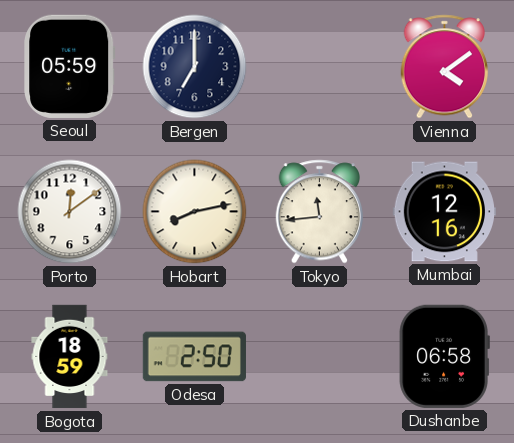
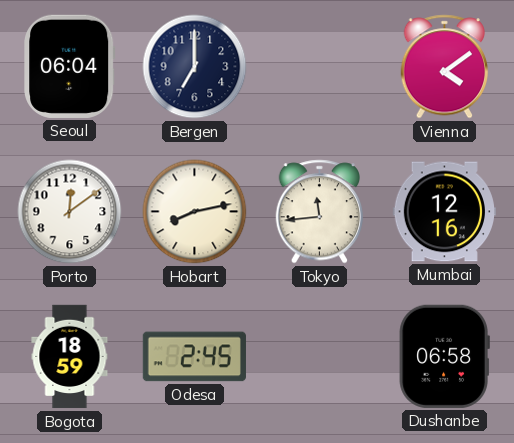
Seoul: 05:59 -> 06:04
Odesa: 2:50 -> 2:45
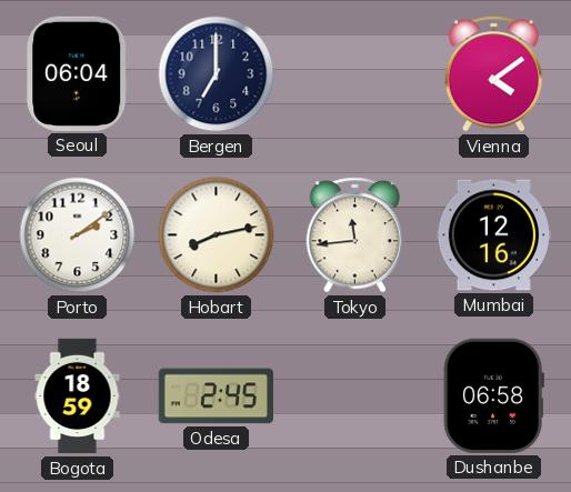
Porto: 12:09 -> 2:09
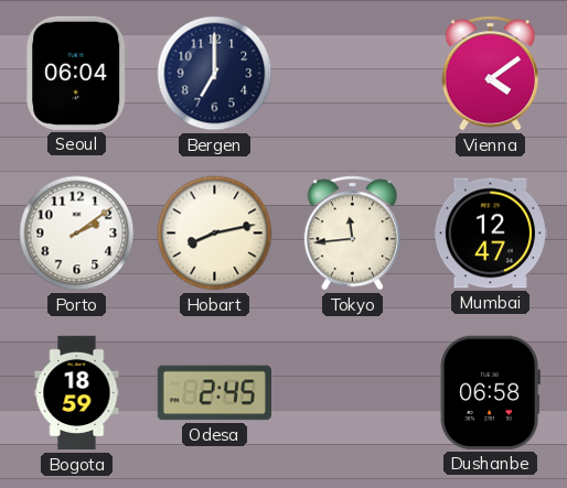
Mumbai: 12:16 -> 12:47
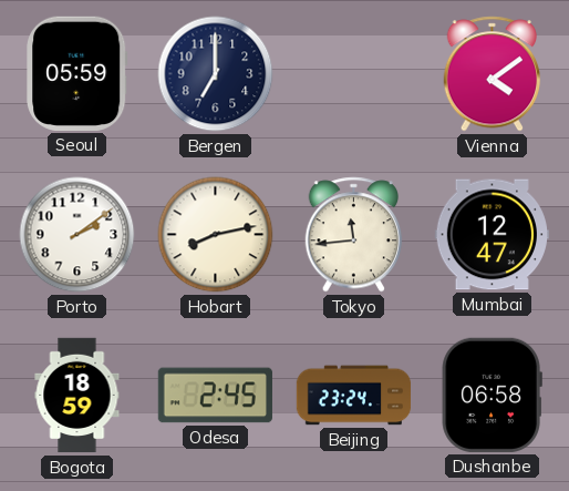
Seoul: 06:04 -> 05:59
Beijing: none -> 23:24
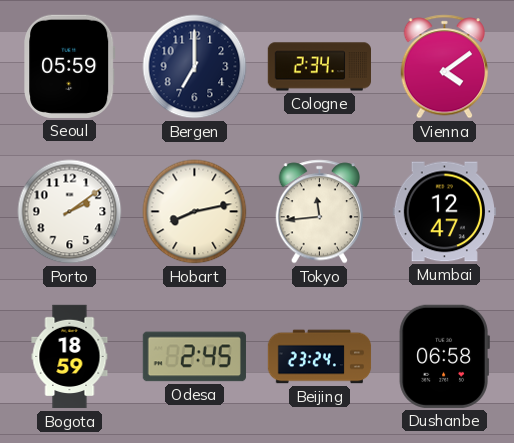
Cologne: none -> 2:34
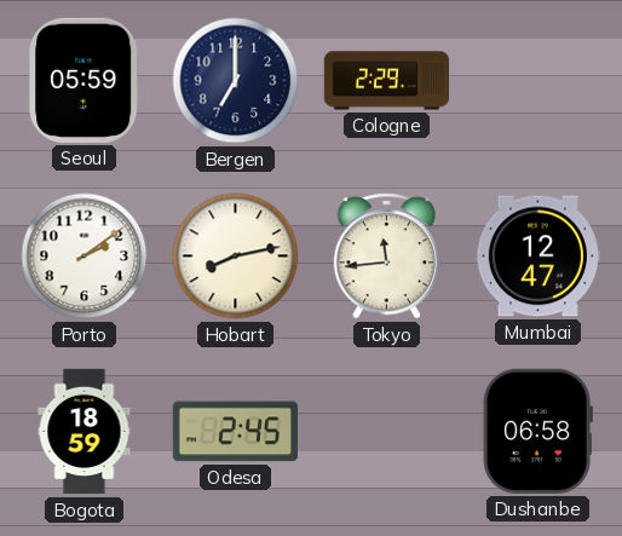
Cologne: 2:34 -> 2:29
Vienna: 4:09 -> none
Beijing: 23:24 -> none
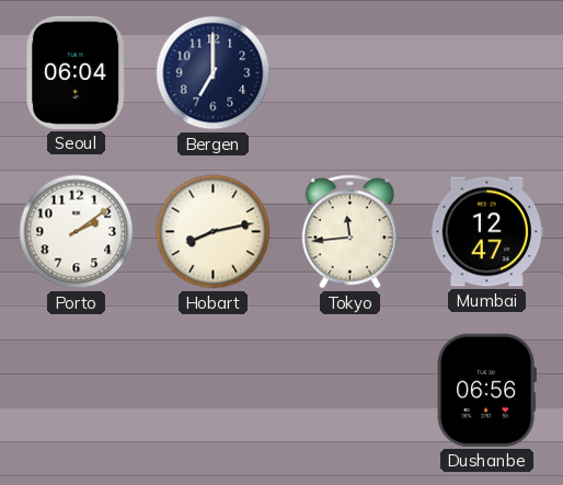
Seoul: 05:59 -> 06:04
Cologne: 2:29 -> none
Bogota: 18:59 -> none
Odesa: 2:45 -> none
Dushanbe: 06:58 -> 06:56
